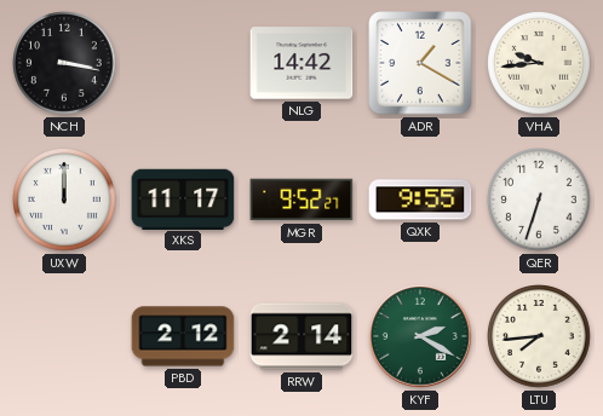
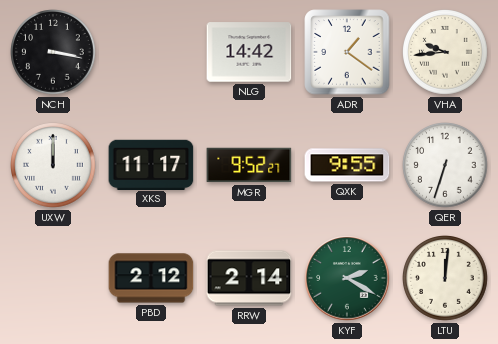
ADR: 1:20 -> 1:21
LTU: 7:44 -> 12:01
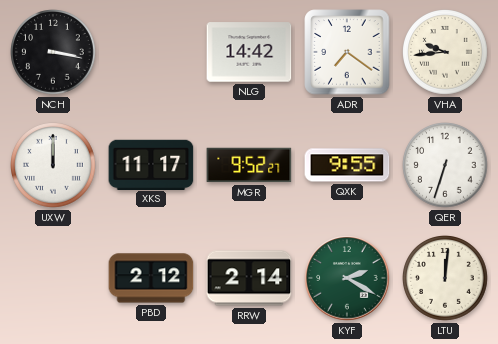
ADR: 1:21 -> 7:21
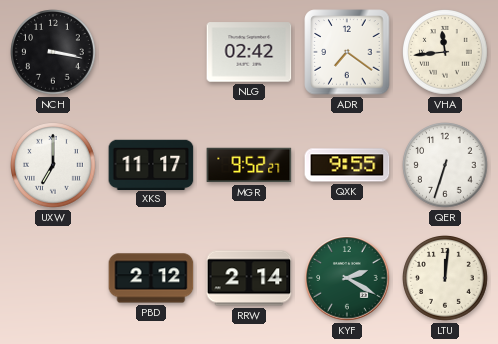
NLG: 14:42 -> 02:42
VHA: 9:44 -> 11:44
UXW: 12:00 -> 7:00
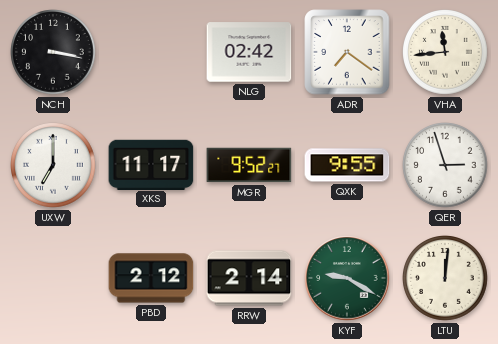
QER: 6:33 -> 2:57
KYF: 2:20 -> 9:20
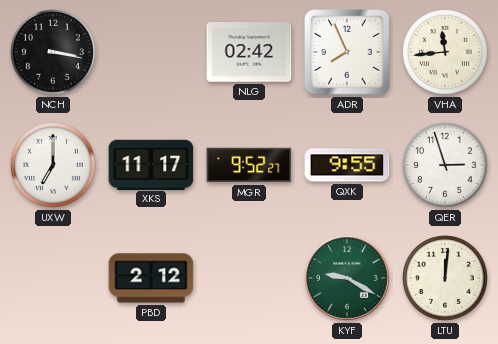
ADR: 7:21 -> 7:56
RRW: 2:14 -> none
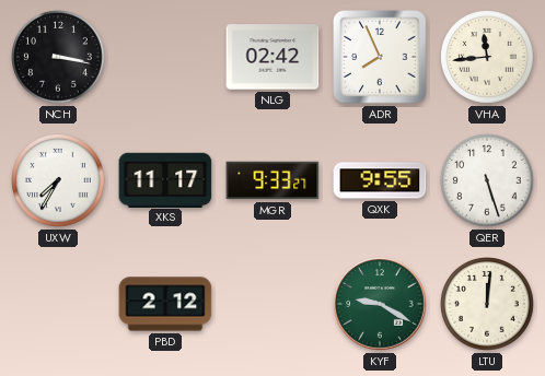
UXW: 7:00 -> 7:35
MGR: 9:52 -> 9:33
QER: 2:57 -> 5:27
